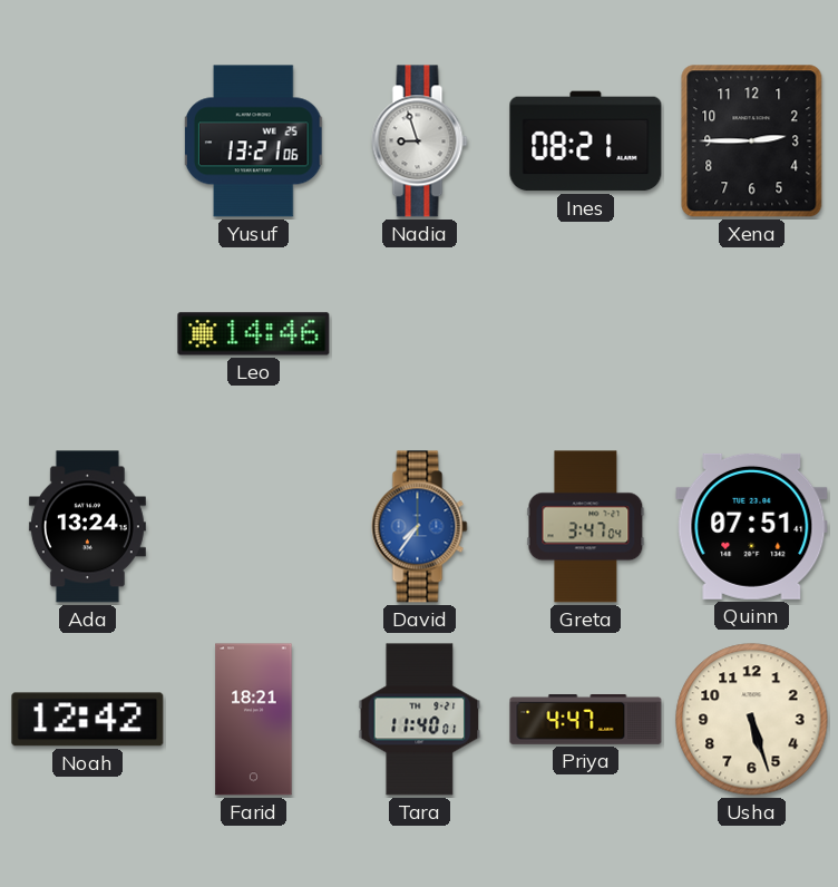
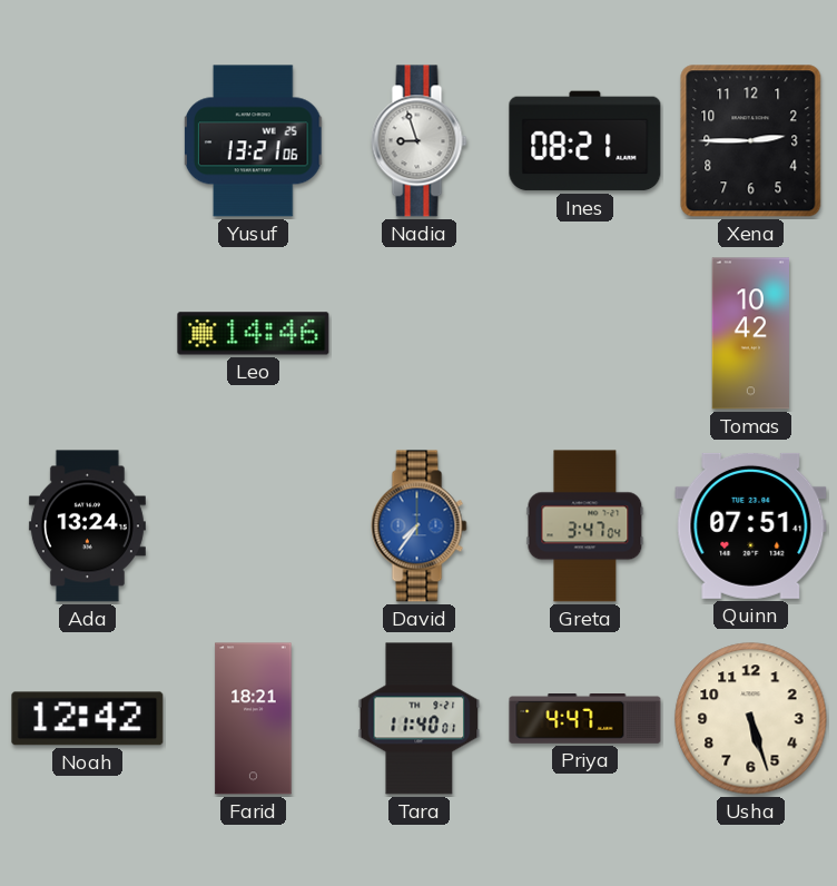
Tomas: none -> 10:42
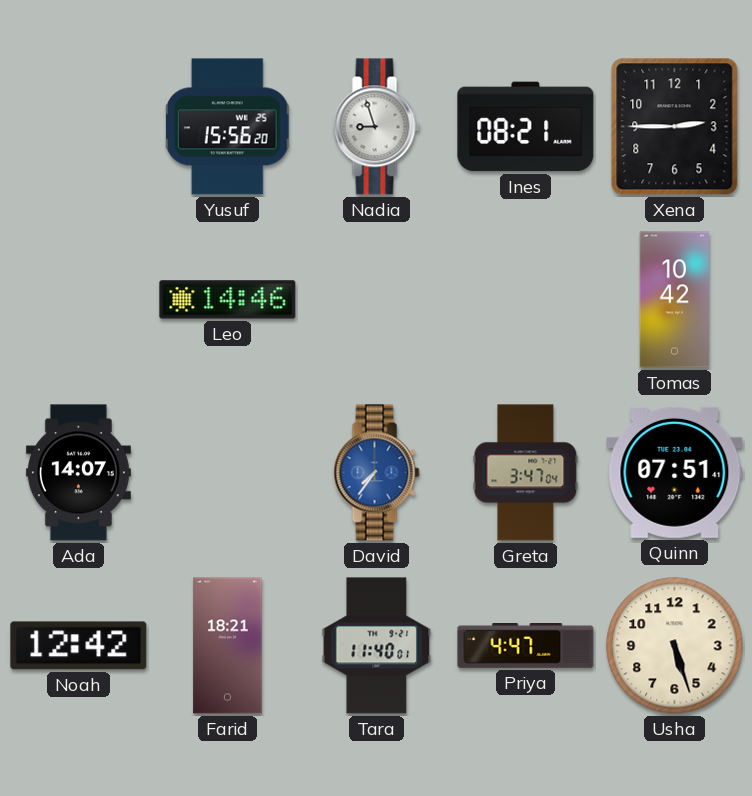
Yusuf: 13:21 -> 15:56
Ada: 13:24 -> 14:07
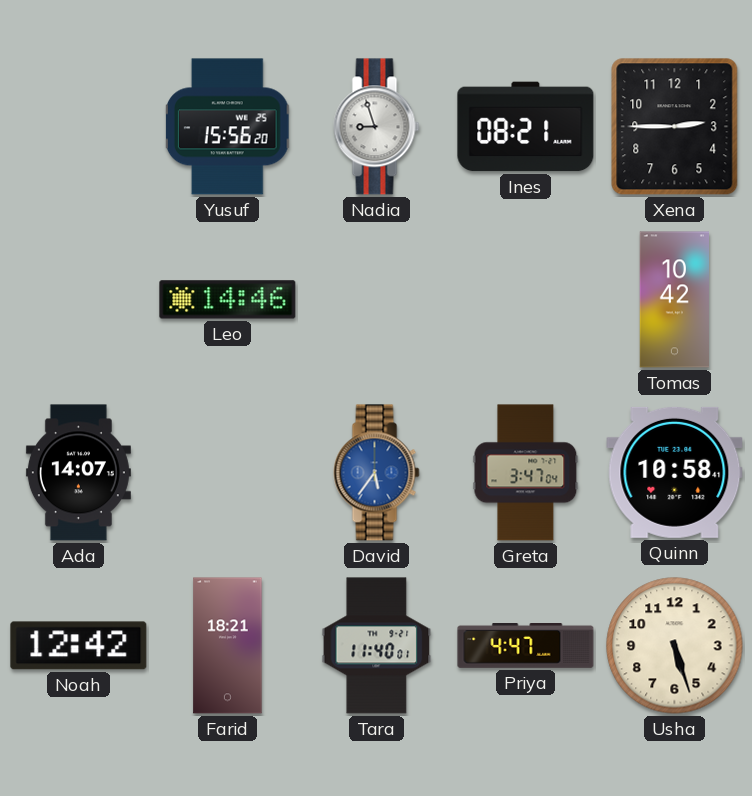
David: 7:36 -> 5:36
Quinn: 07:51 -> 10:58
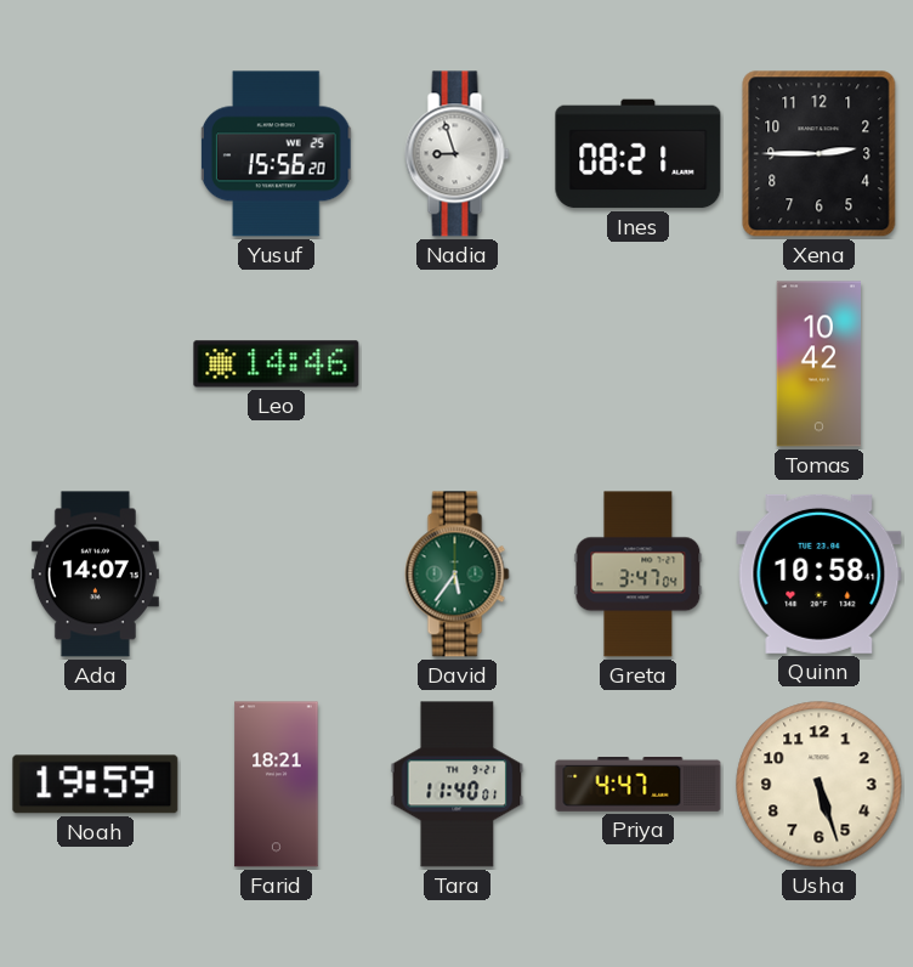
David dial: blue -> green
Noah: 12:42 -> 19:59
